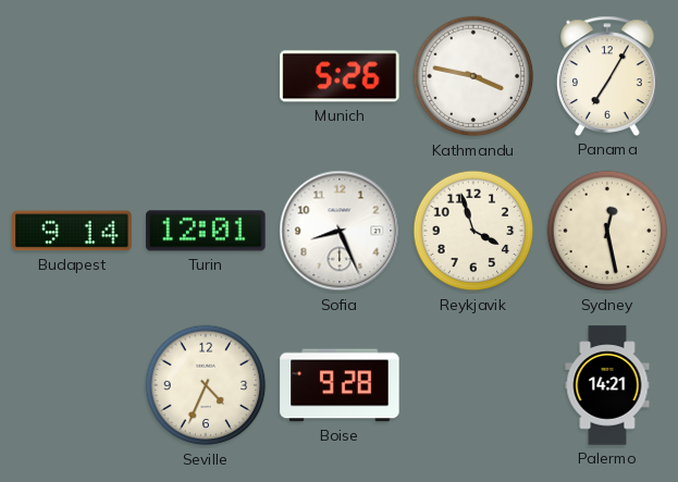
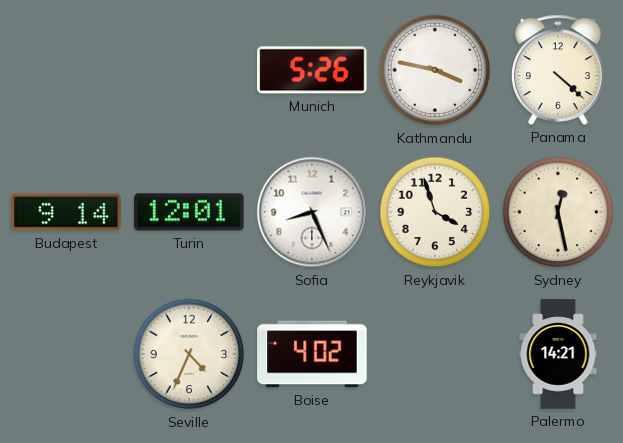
Panama: 7:05 -> 4:22
Boise: 9:28 -> 4:02
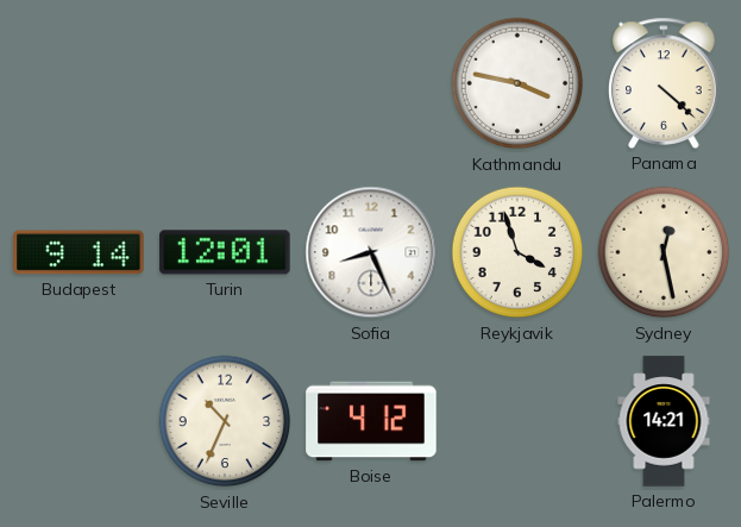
Munich: 5:26 -> none
Seville: 4:34 -> 10:34
Boise: 4:02 -> 4:12
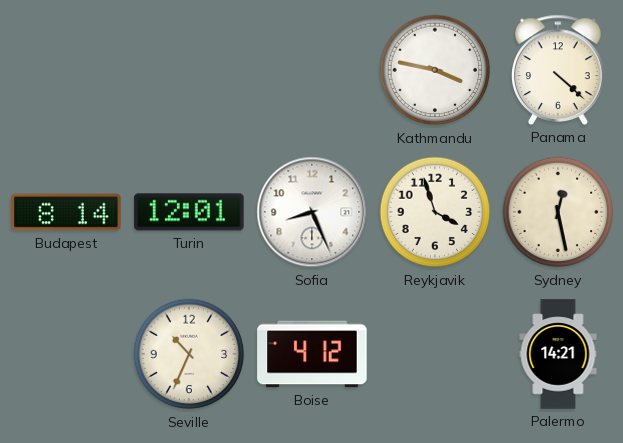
Budapest: 9:14 -> 8:14
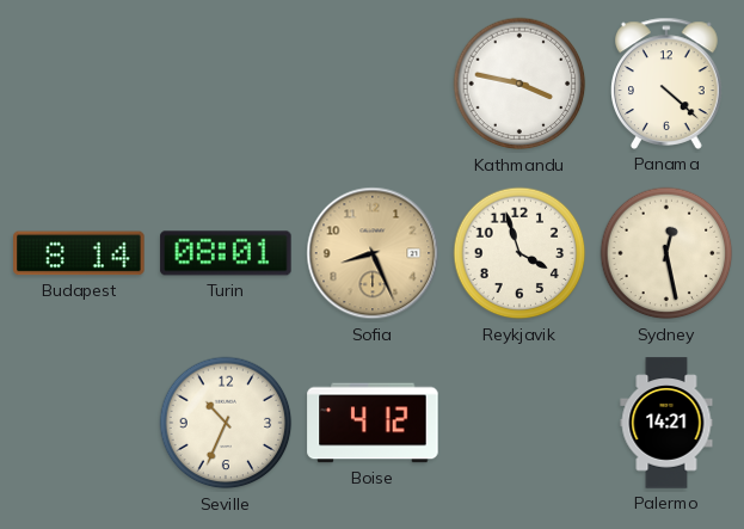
Turin: 12:01 -> 08:01
Sofia dial: white -> champagne
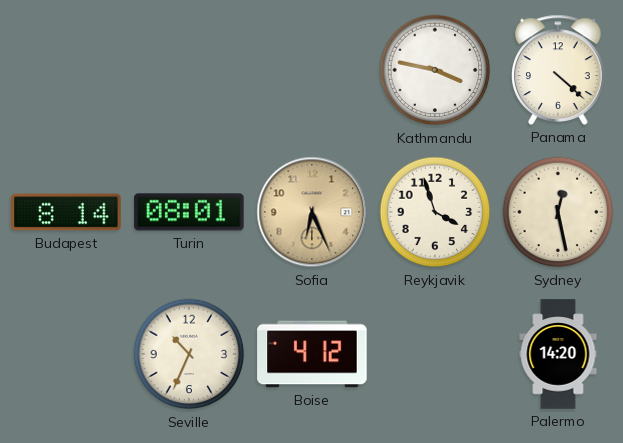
Sofia: 8:26 -> 6:26
Palermo: 14:21 -> 14:20
